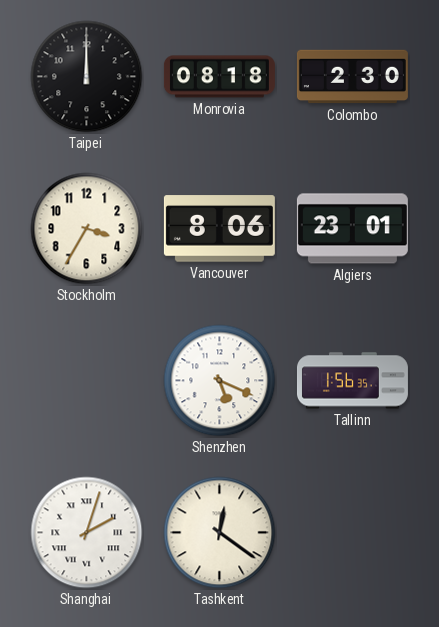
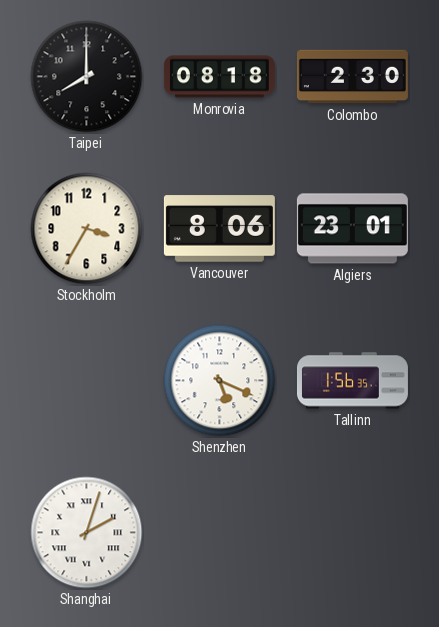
Taipei: 12:00 -> 8:00
Tashkent: 12:21 -> none
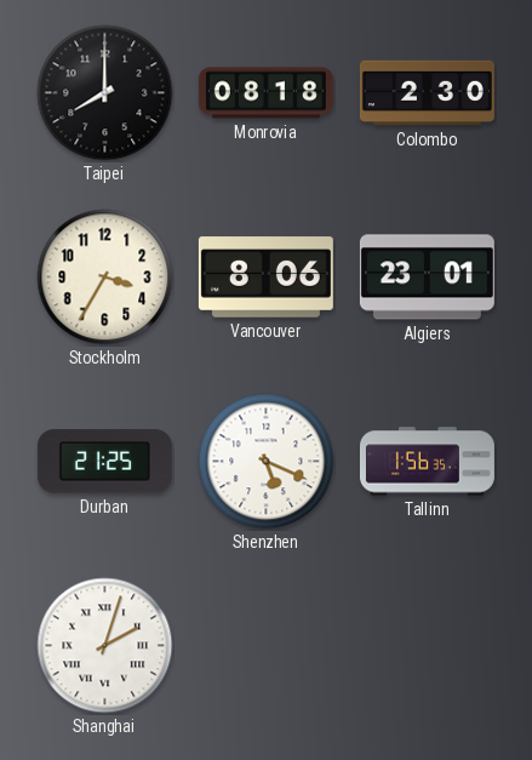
Durban: none -> 21:25
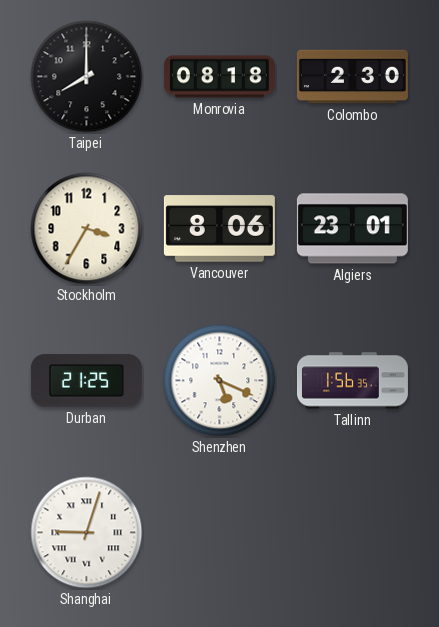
Shanghai: 2:03 -> 9:03
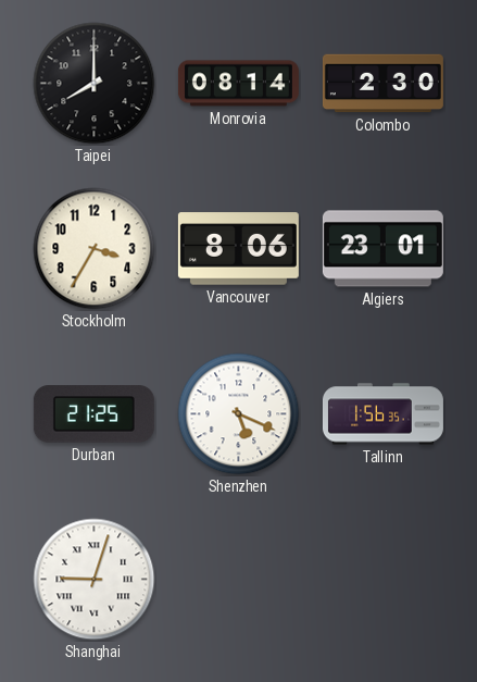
Monrovia: 08:18 -> 08:14
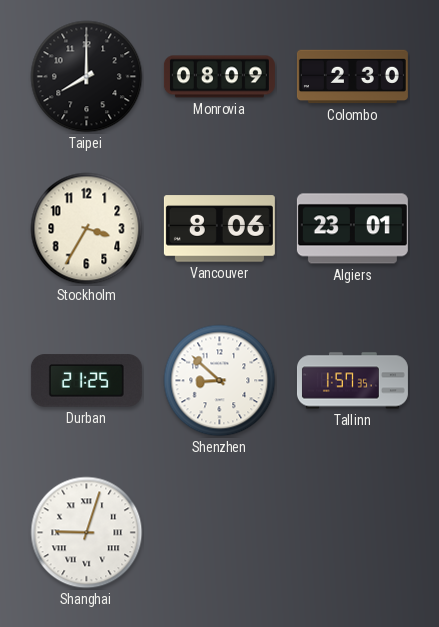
Monrovia: 08:14 -> 08:09
Shenzhen: 5:19 -> 8:52
Tallinn: 1:56 -> 1:57
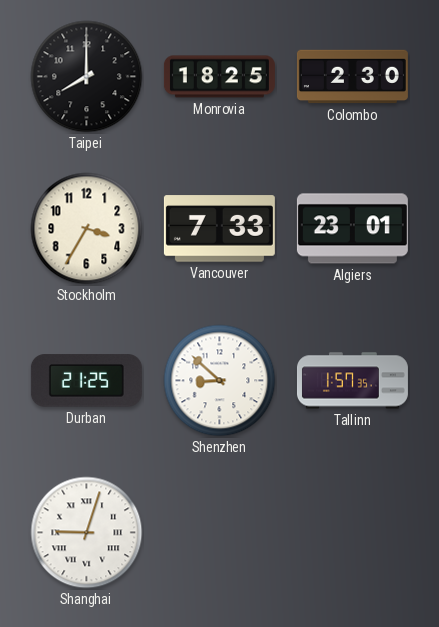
Monrovia: 08:09 -> 18:25
Vancouver: 8:06 -> 7:33
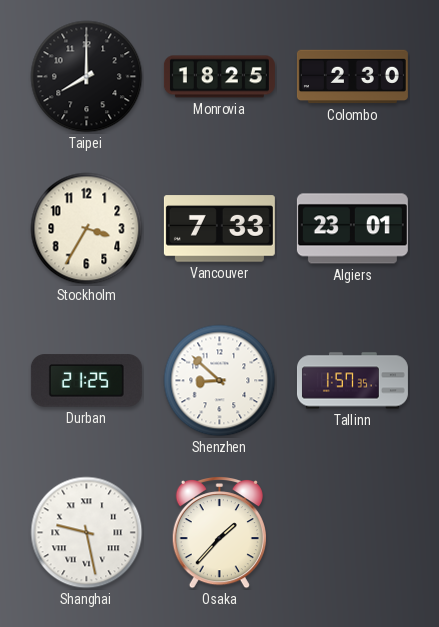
Shanghai: 9:03 -> 9:28
Osaka: none -> 1:37
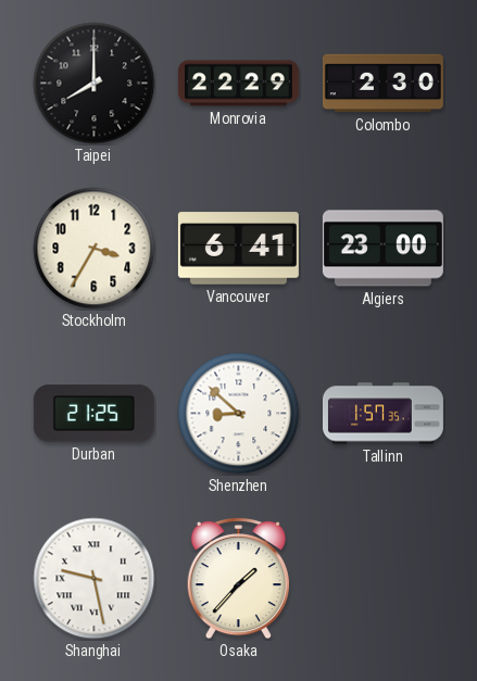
Monrovia: 18:25 -> 22:29
Vancouver: 7:33 -> 6:41
Algiers: 23:01 -> 23:00
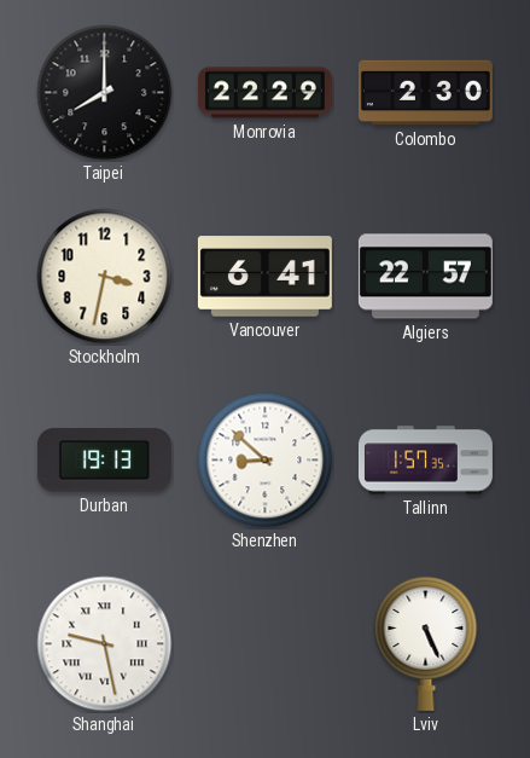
Stockholm: 3:35 -> 3:32
Algiers: 23:00 -> 22:57
Durban: 21:25 -> 19:13
Osaka: 1:37 -> none
Lviv: none -> 5:26
